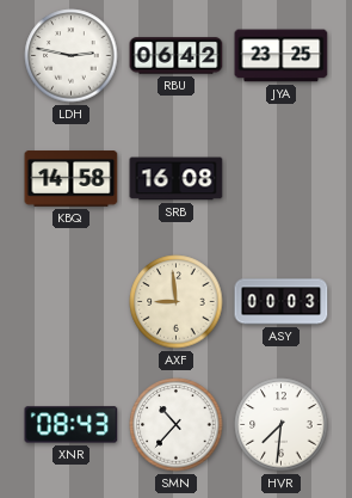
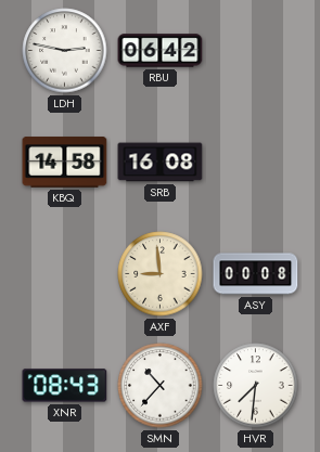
JYA: 23:25 -> none
ASY: 00:03 -> 00:08
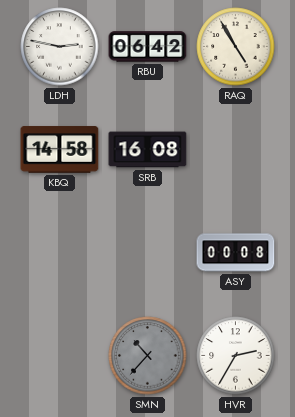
RAQ: none -> 4:55
AXF: 8:59 -> none
XNR: 08:43 -> none
SMN dial: white -> grey
HVR: 7:31 -> 2:35
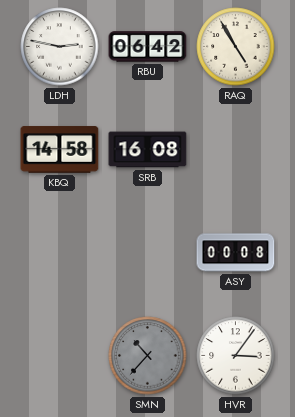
HVR: 2:35 -> 3:06
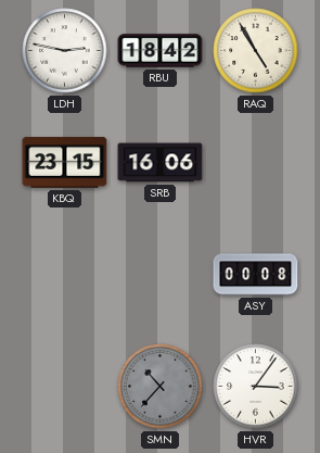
RBU: 06:42 -> 18:42
KBQ: 14:58 -> 23:15
SRB: 16:08 -> 16:06
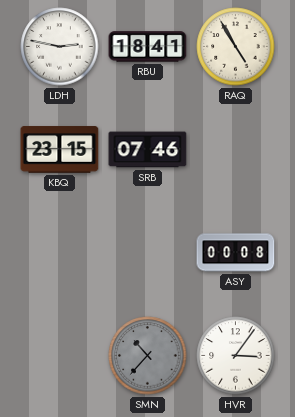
RBU: 18:42 -> 18:41
SRB: 16:06 -> 07:46
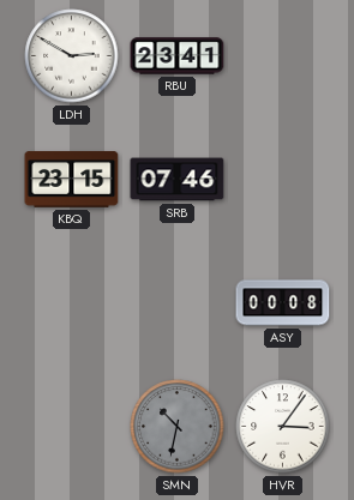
LDH: 2:47 -> 2:50
RBU: 18:41 -> 23:41
RAQ: 4:55 -> none
SMN: 10:37 -> 10:32
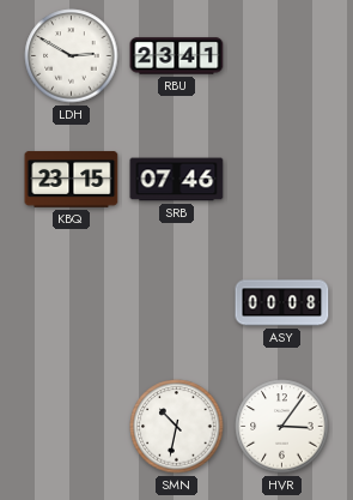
SMN dial: grey -> white
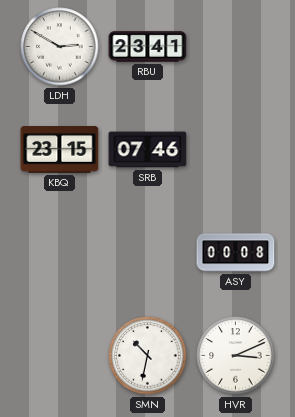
HVR: 3:06 -> 3:11
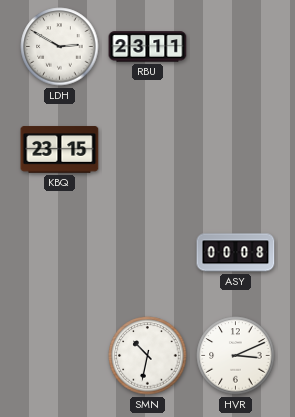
RBU: 23:41 -> 23:11
SRB: 07:46 -> none
